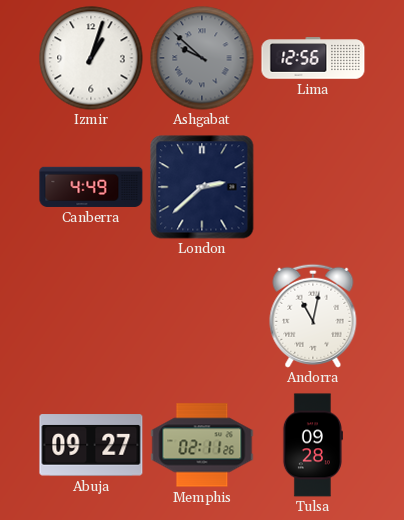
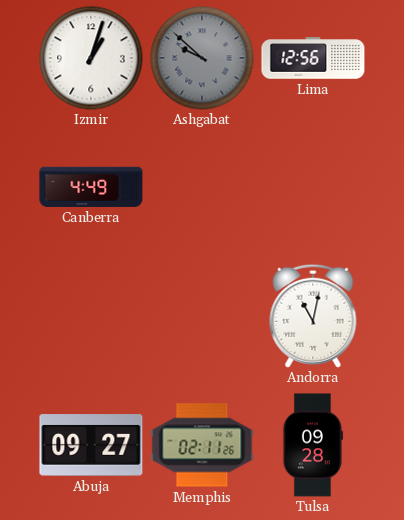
London: 2:38 -> none
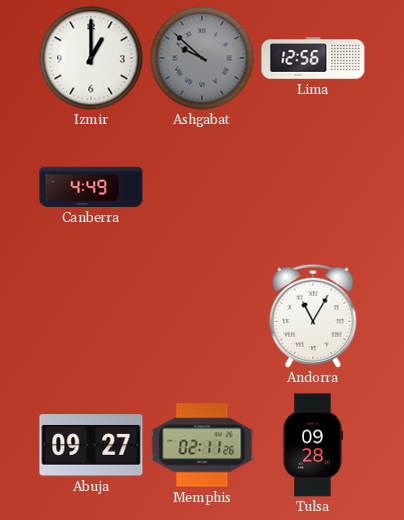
Izmir: 1:03 -> 1:00
Andorra: 11:02 -> 11:05
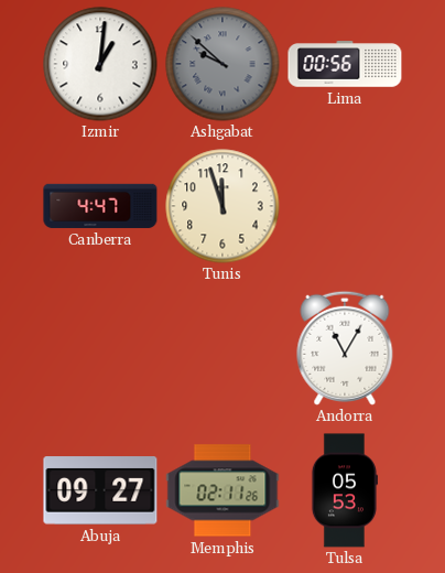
Izmir: 1:00 -> 1:01
Lima: 12:56 -> 00:56
Canberra: 4:49 -> 4:47
Tunis: none -> 11:57
Tulsa: 09:28 -> 05:53
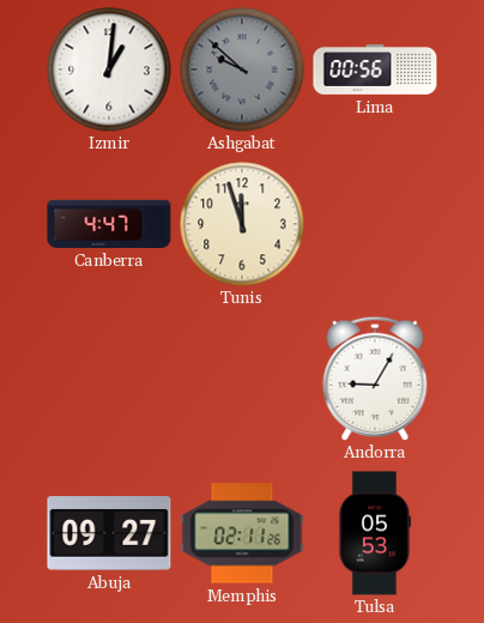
Andorra: 11:05 -> 9:05
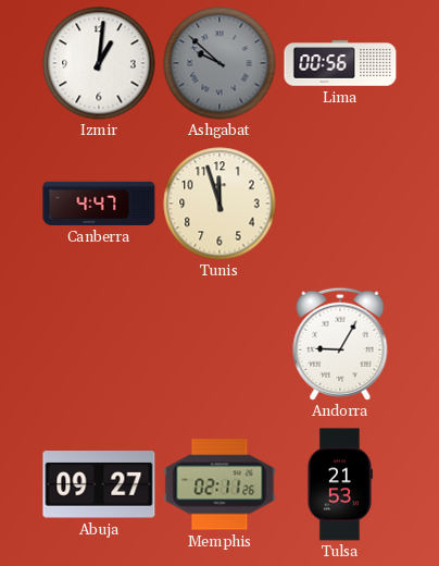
Tulsa: 05:53 -> 21:53
